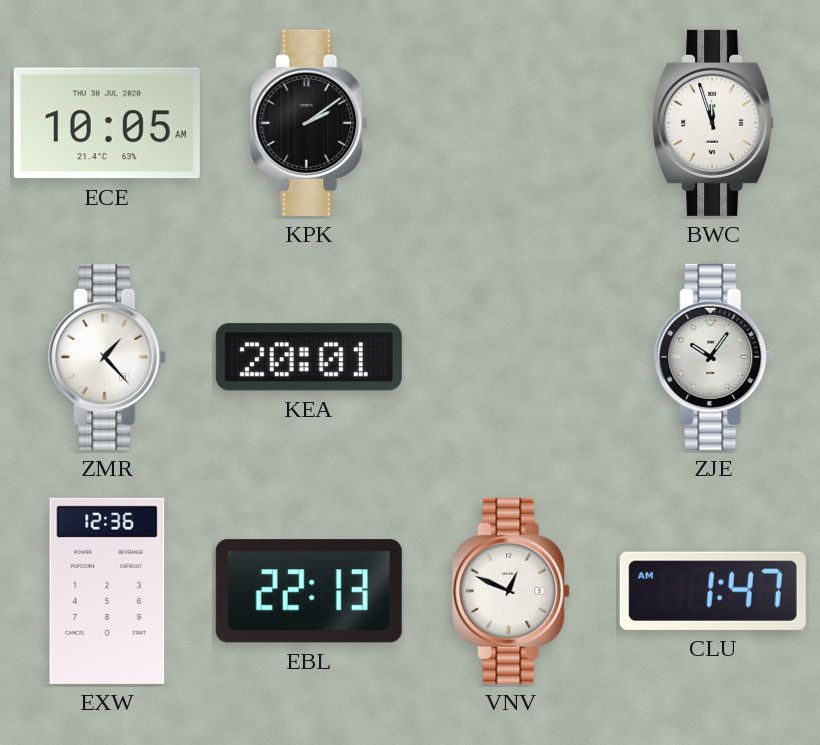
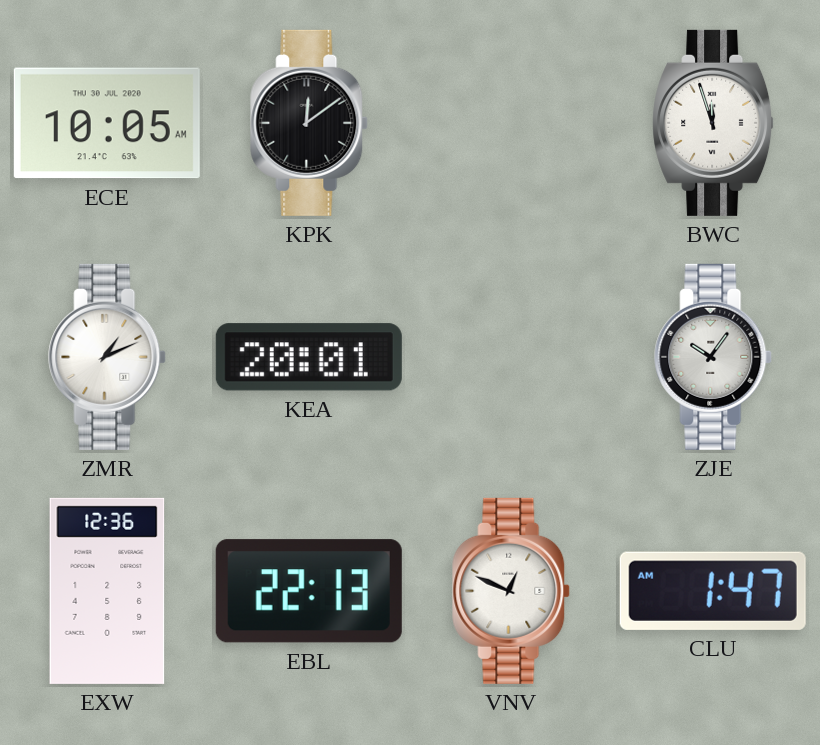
KPK: 2:09 -> 12:09
ZMR: 1:23 -> 1:11
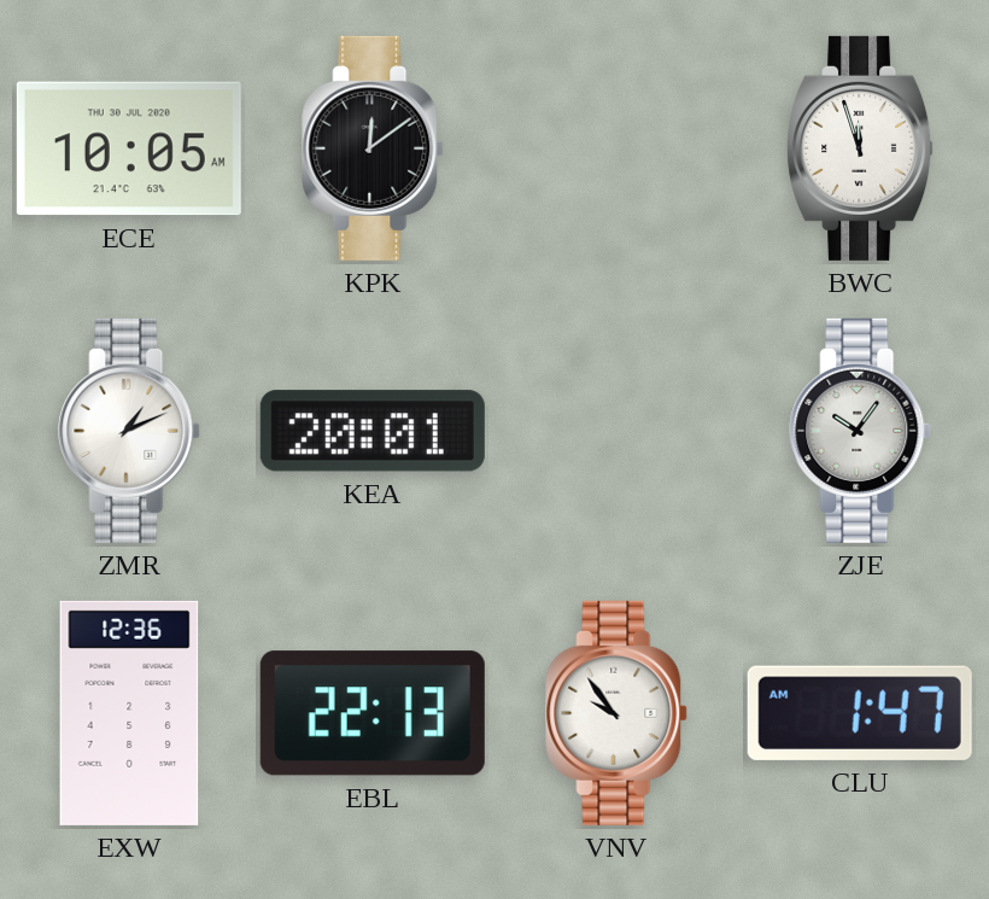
VNV: 12:49 -> 9:54
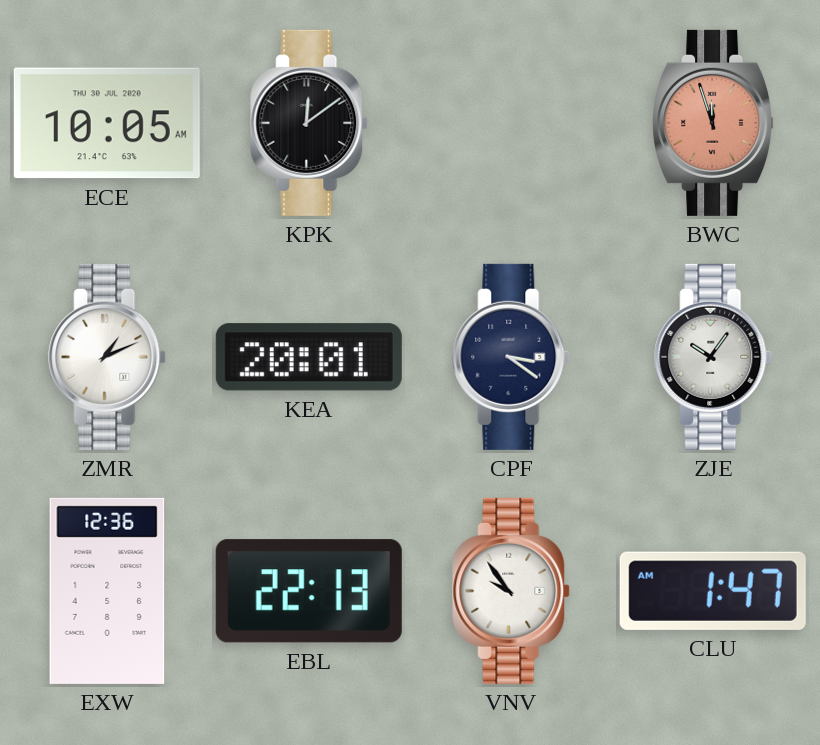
BWC dial: white -> salmon
CPF: none -> 3:21
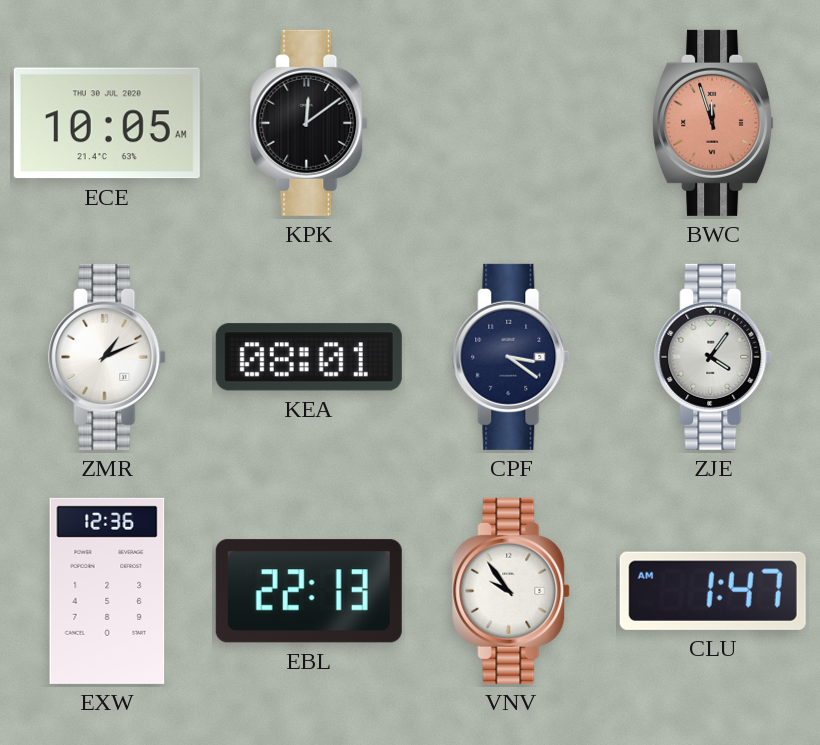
KEA: 20:01 -> 08:01
ZJE: 10:06 -> 4:06
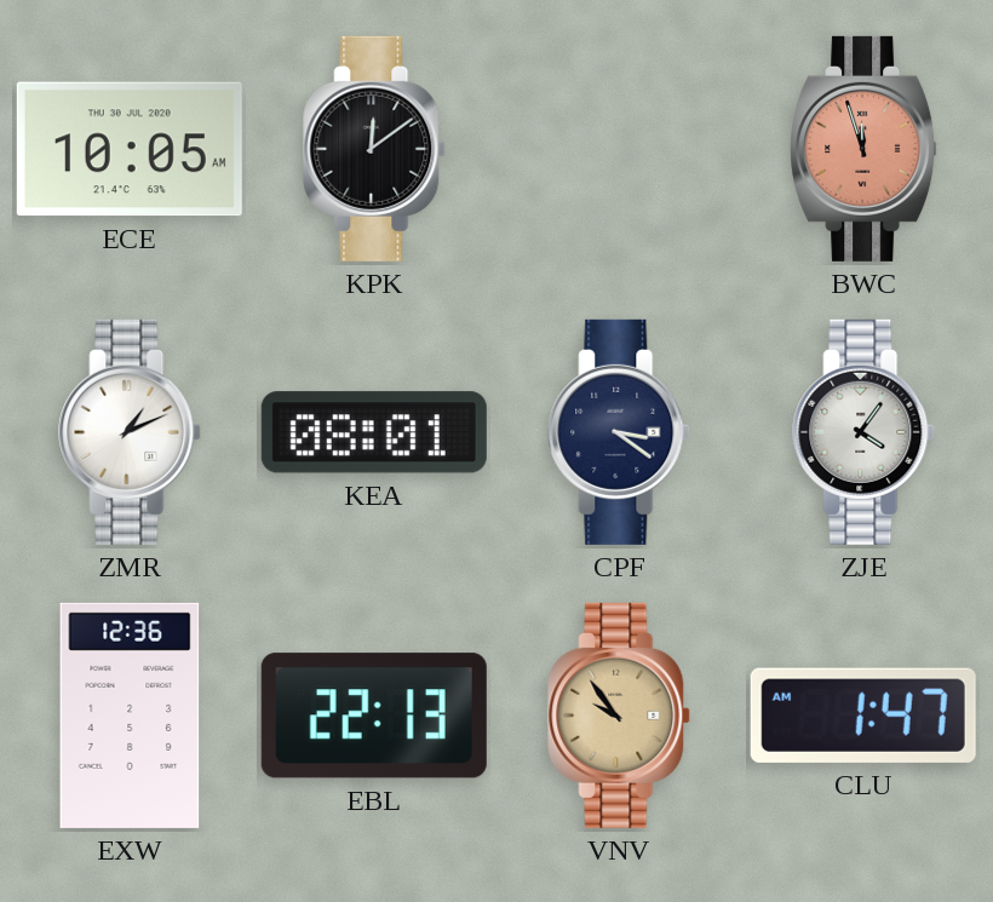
VNV dial: white -> champagne
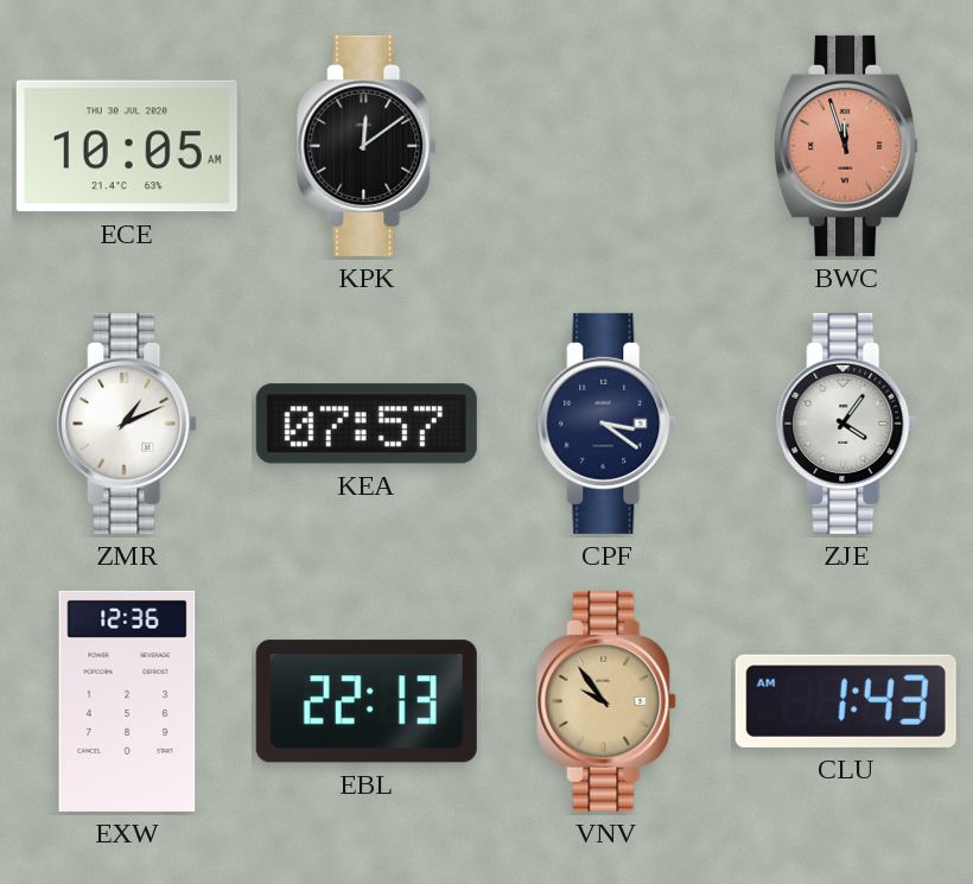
KEA: 08:01 -> 07:57
CLU: 1:47 -> 1:43
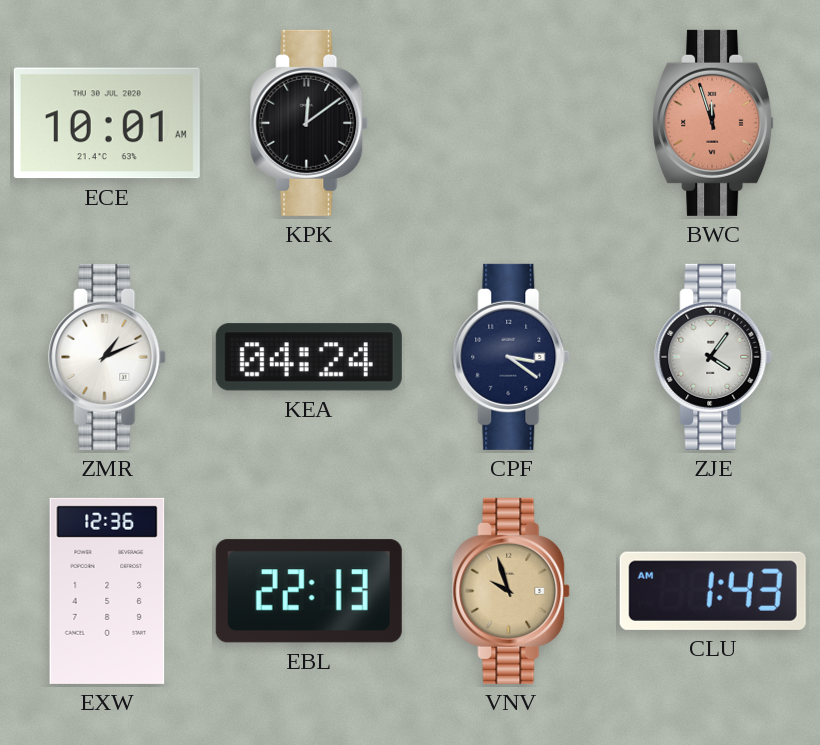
ECE: 10:05 -> 10:01
KEA: 07:57 -> 04:24
VNV: 9:54 -> 9:57
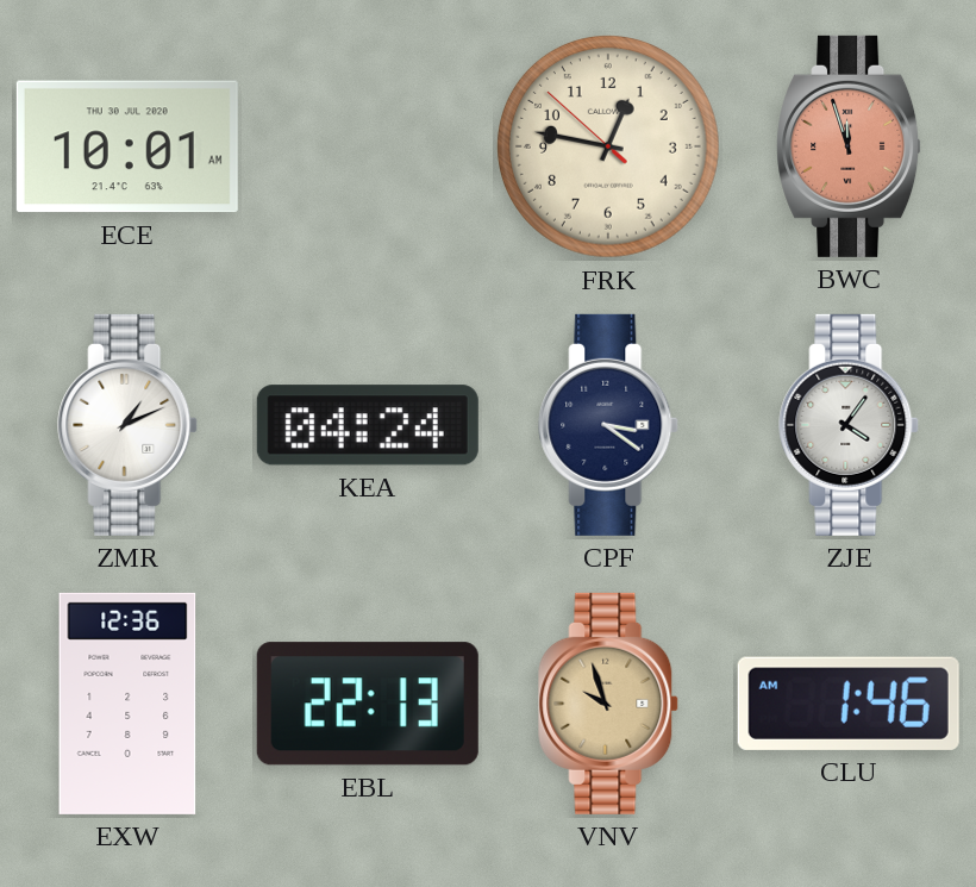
KPK: 12:09 -> none
FRK: none -> 12:46
CLU: 1:43 -> 1:46
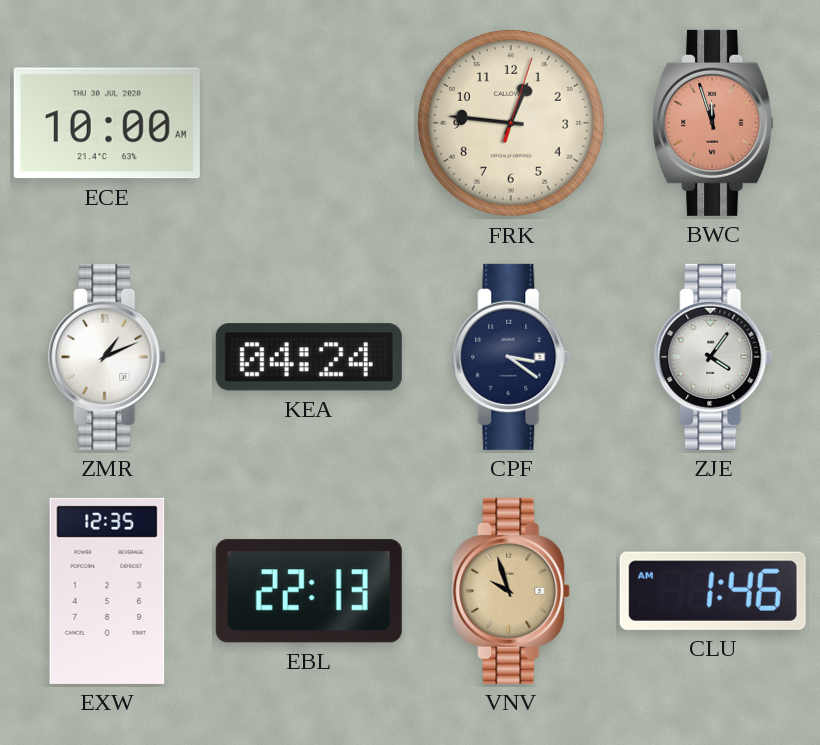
ECE: 10:01 -> 10:00
FRK: 12:46:52 -> 12:46:03
EXW: 12:36 -> 12:35
